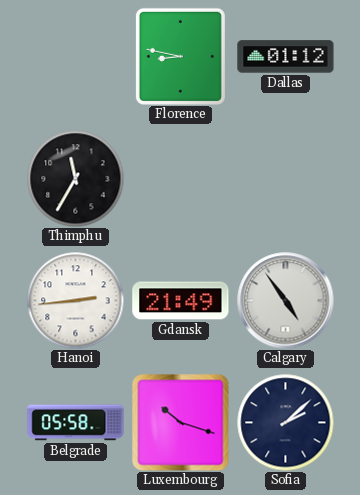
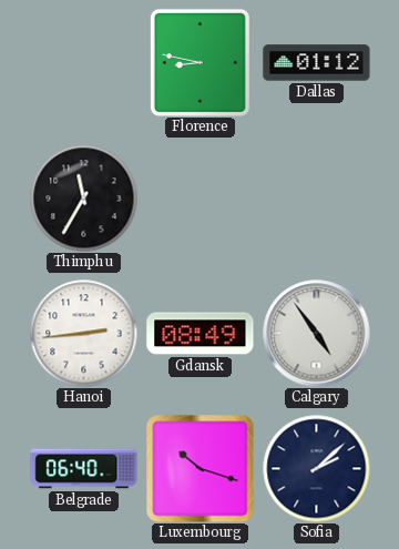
Gdansk: 21:49 -> 08:49
Belgrade: 05:58 -> 06:40
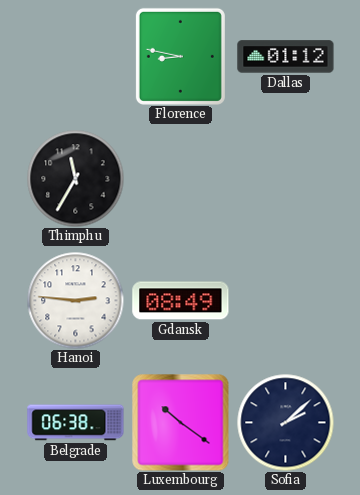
Hanoi: 2:44 -> 2:46
Calgary: 4:54 -> none
Belgrade: 06:40 -> 06:38
Luxembourg: 10:18 -> 10:21
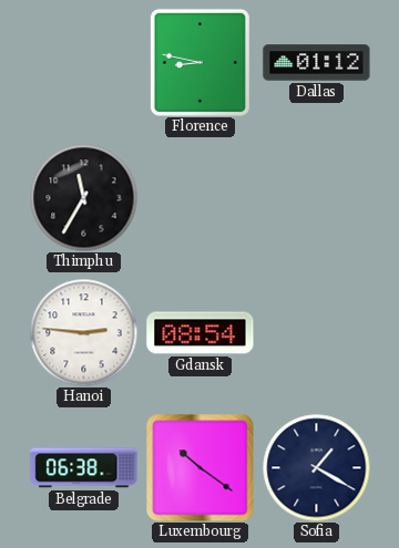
Gdansk: 08:49 -> 08:54
Sofia: 2:08 -> 1:20
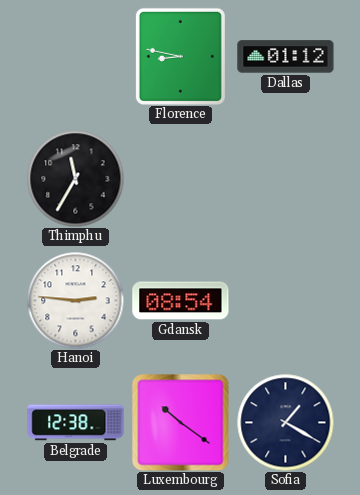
Belgrade: 06:38 -> 12:38
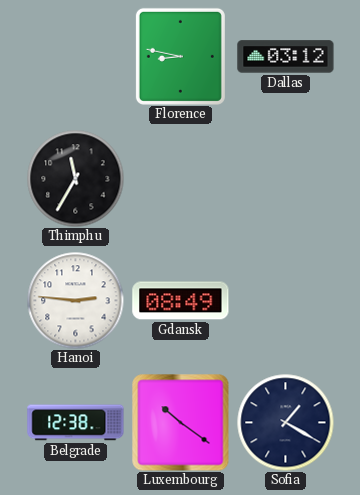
Dallas: 01:12 -> 03:12
Gdansk: 08:54 -> 08:49
